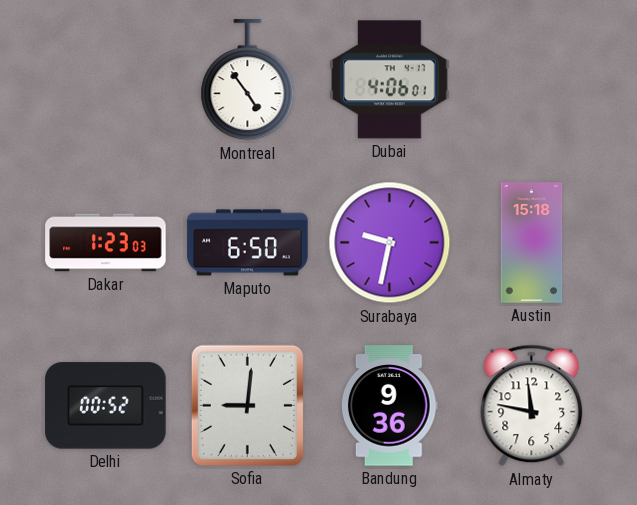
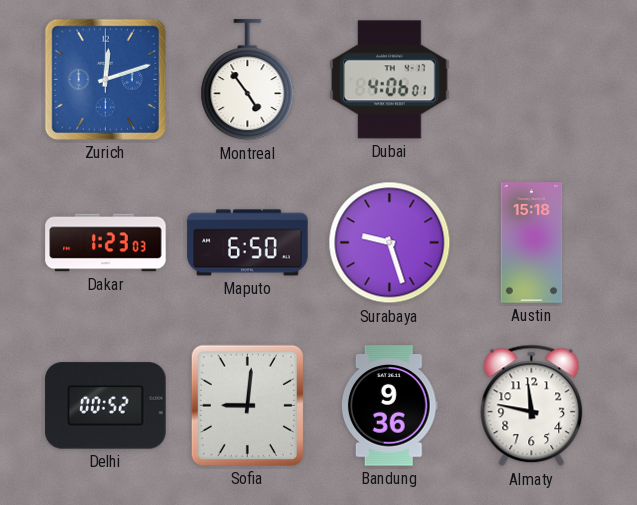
Zurich: none -> 12:12
Surabaya: 9:32 -> 9:27
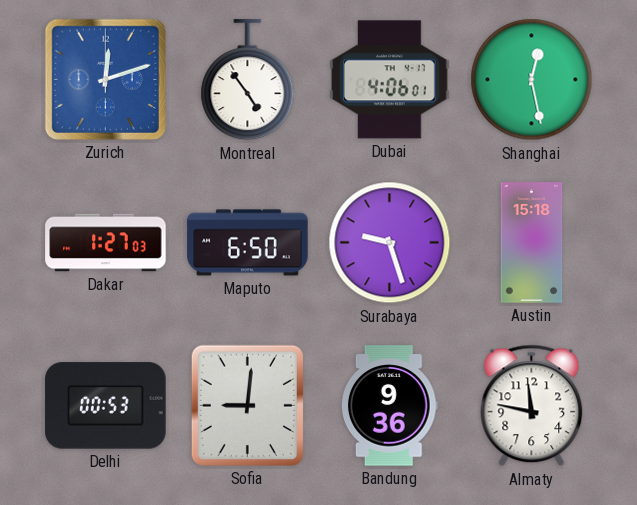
Shanghai: none -> 12:28
Dakar: 1:23 -> 1:27
Delhi: 00:52 -> 00:53
